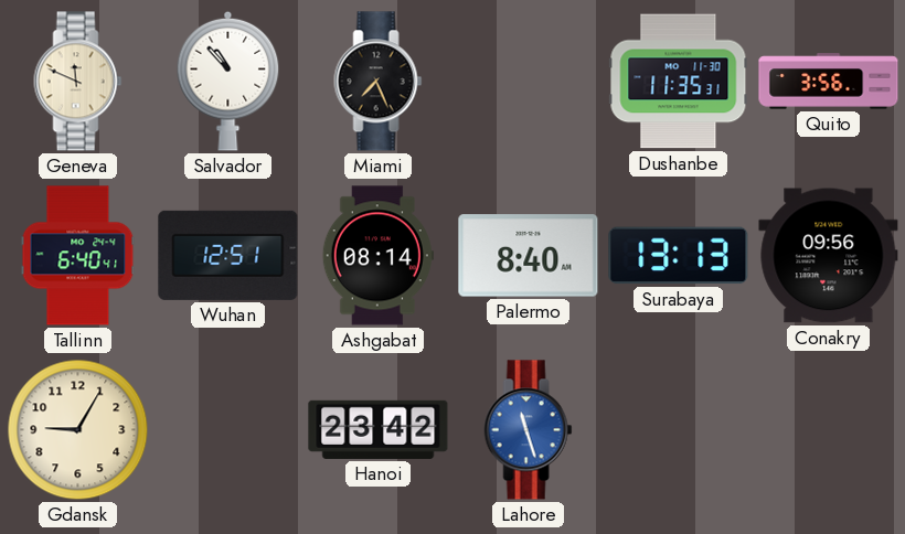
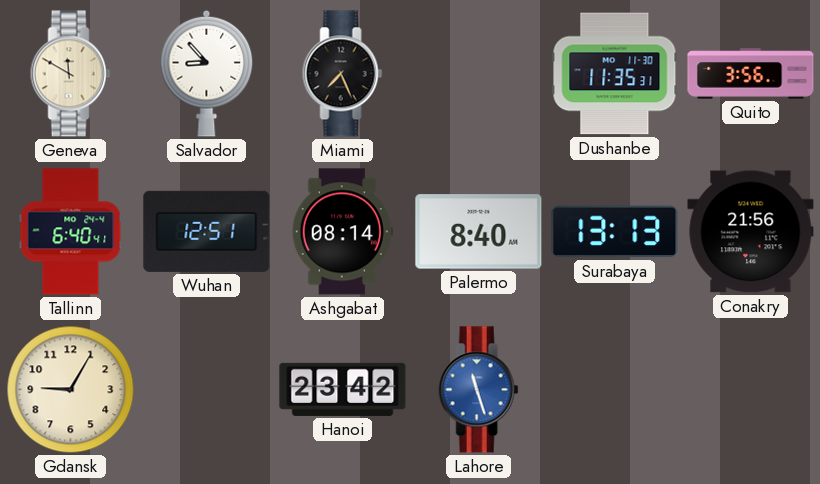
Geneva: 11:49 -> 11:50
Salvador: 10:53 -> 8:53
Conakry: 09:56 -> 21:56
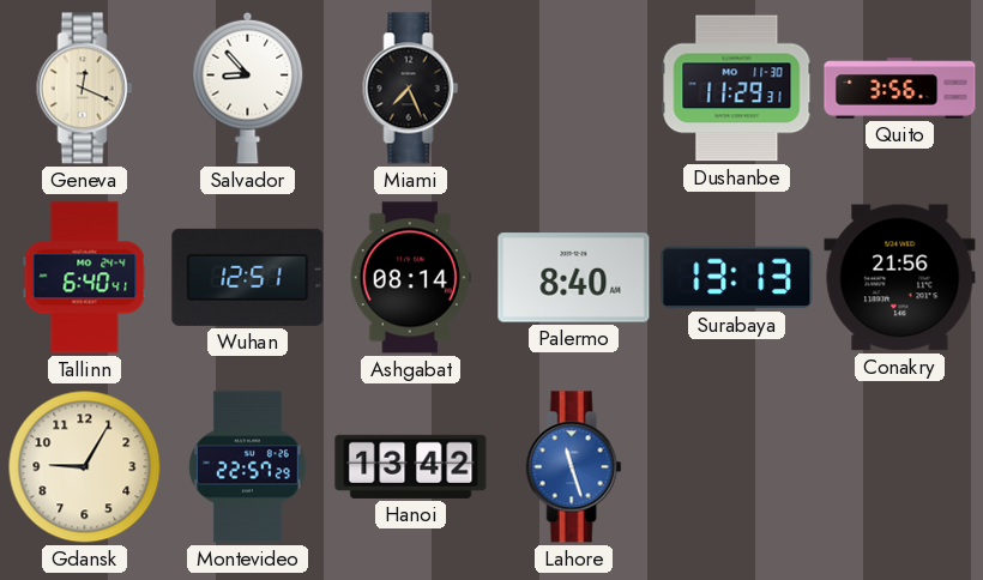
Geneva: 11:50 -> 12:19
Dushanbe: 11:35 -> 11:29
Montevideo: none -> 22:57
Hanoi: 23:42 -> 13:42
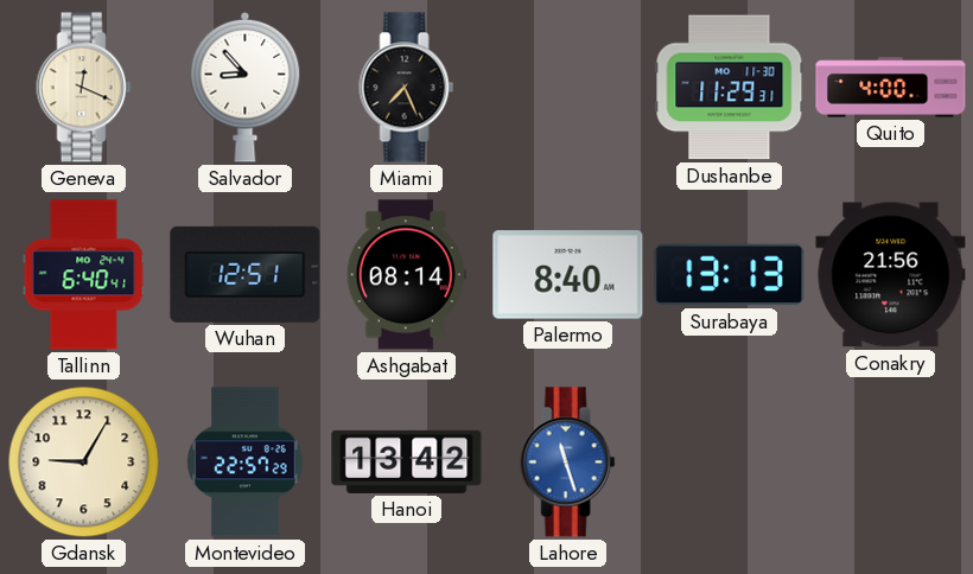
Quito: 3:56 -> 4:00
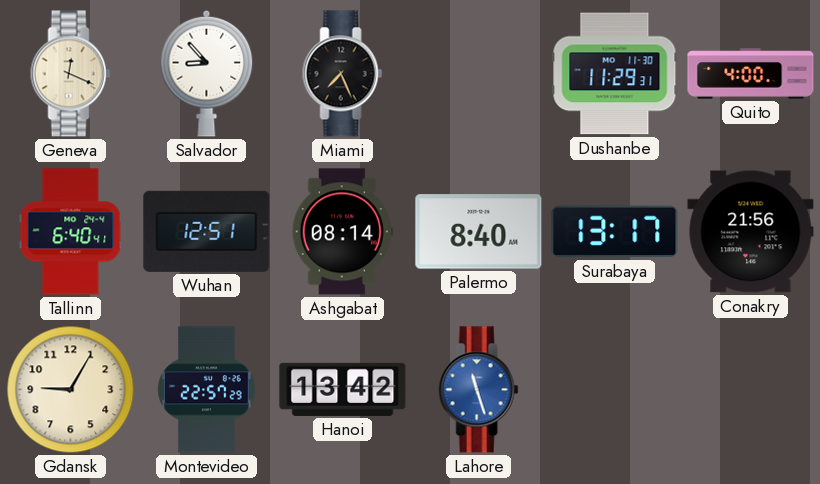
Surabaya: 13:13 -> 13:17
